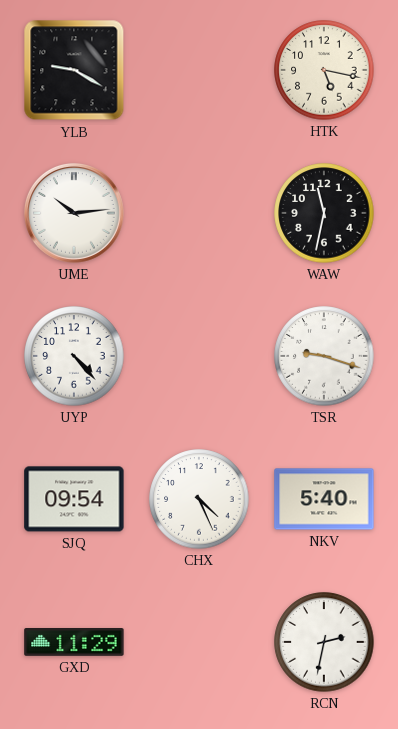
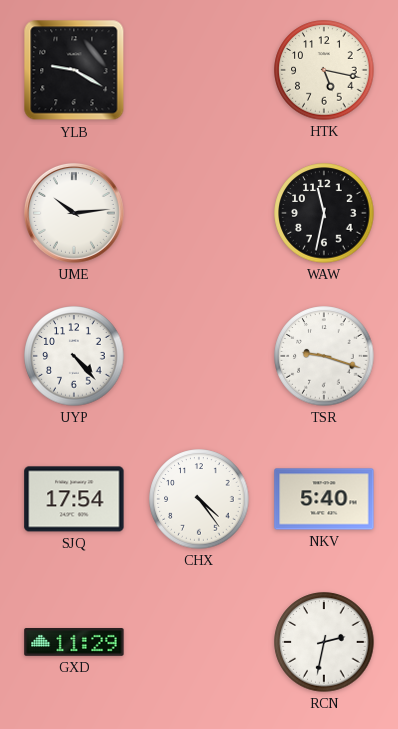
SJQ: 09:54 -> 17:54
CHX: 4:26 -> 4:24
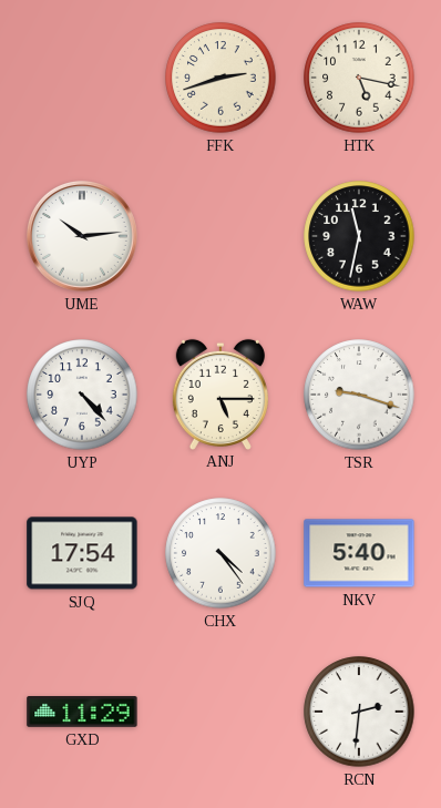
YLB: 9:20 -> none
FFK: none -> 2:42
ANJ: none -> 5:15
RCN: 2:32 -> 2:31
